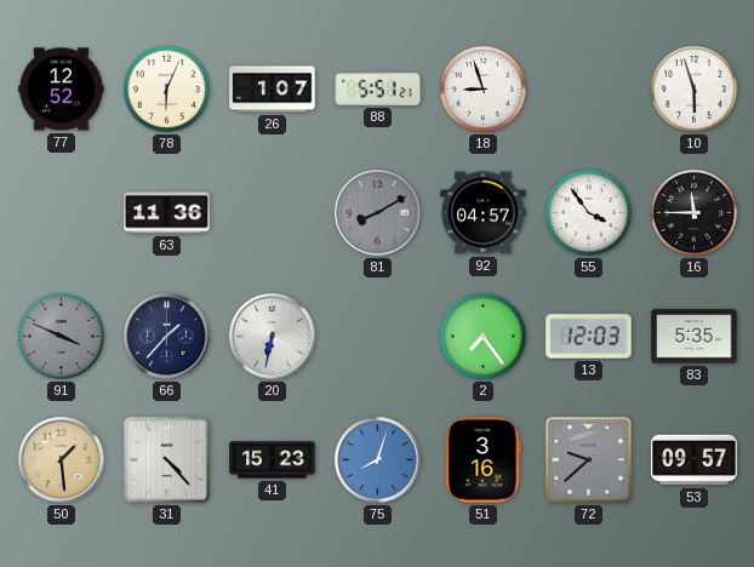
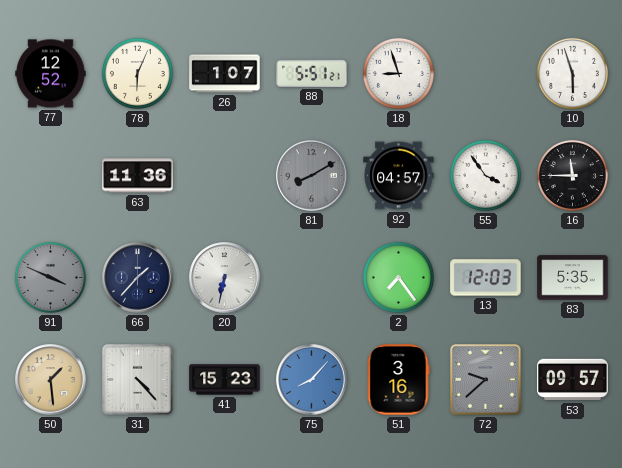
75: 8:03 -> 8:07
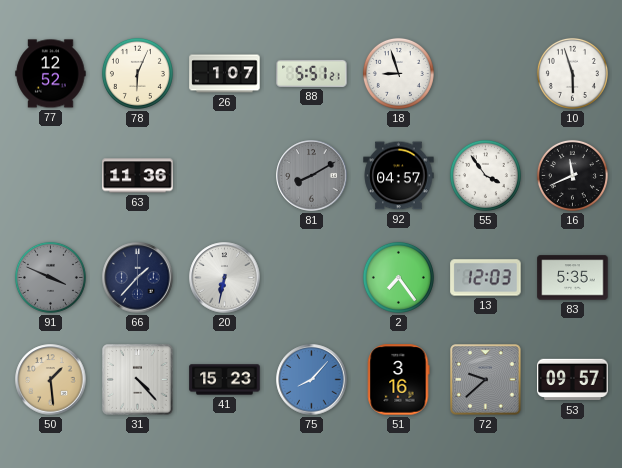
16: 11:45 -> 11:41
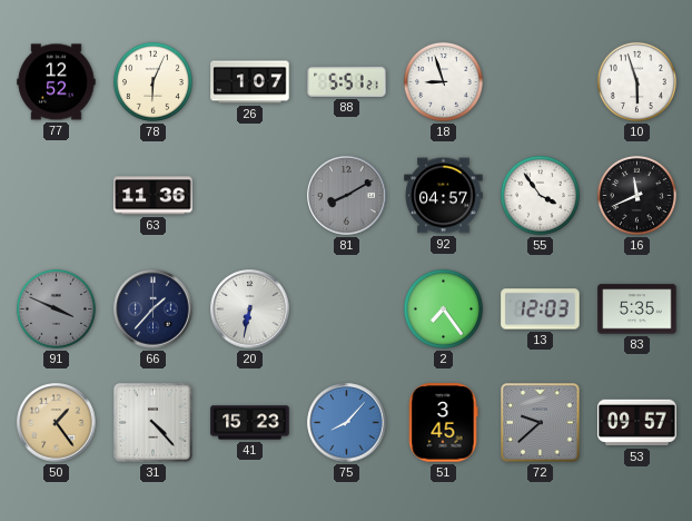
50: 1:29 -> 1:24
51: 3:16 -> 3:45
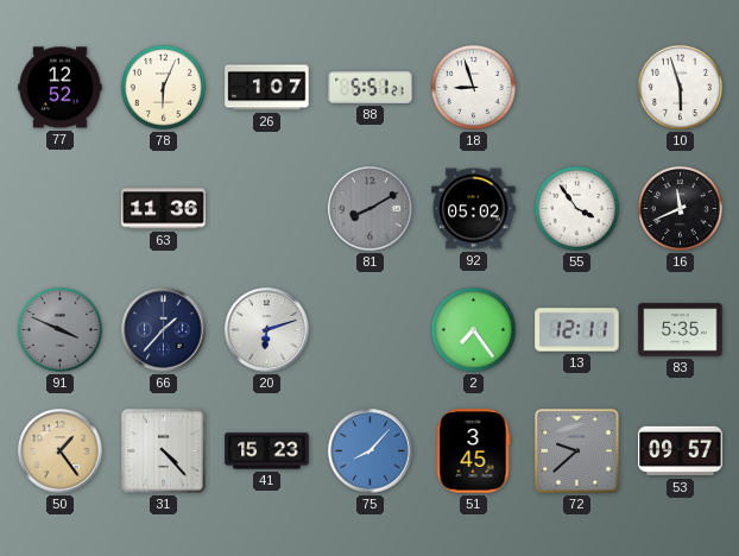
92: 04:57 -> 05:02
20: 6:32 -> 6:12
13: 12:03 -> 12:11
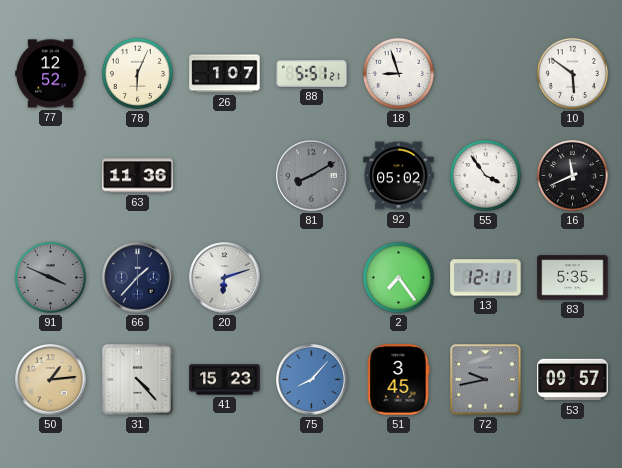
10: 5:57 -> 5:51
50: 1:24 -> 1:14
72: 9:38 -> 9:43
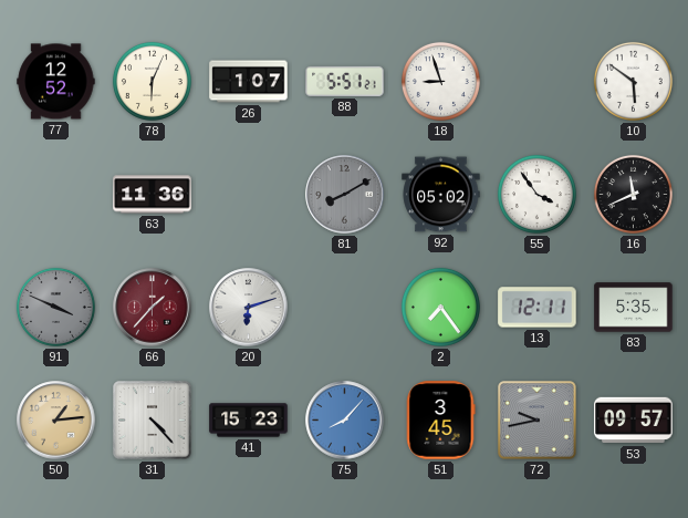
66 dial: navy -> burgundy
